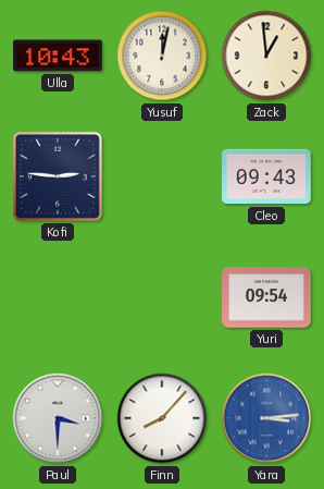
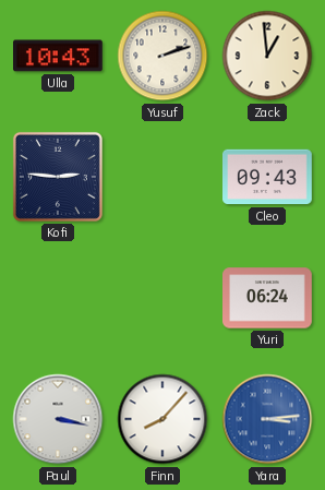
Yusuf: 12:02 -> 2:12
Yuri: 09:54 -> 06:24
Paul: 3:30 -> 3:17
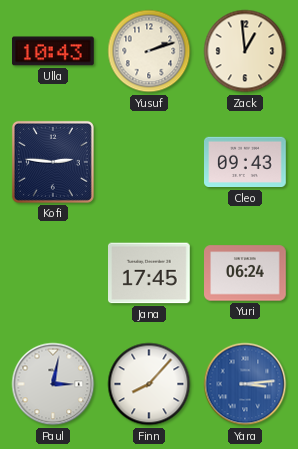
Jana: none -> 17:45
Paul: 3:17 -> 3:02
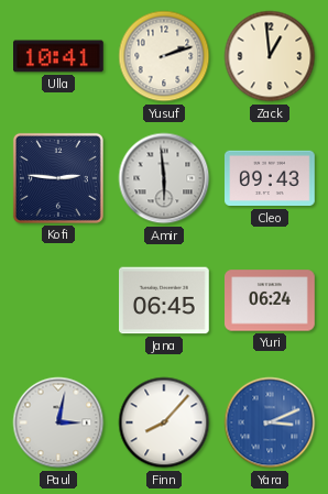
Ulla: 10:43 -> 10:41
Amir: none -> 5:59
Jana: 17:45 -> 06:45
Yara: 3:14 -> 3:11
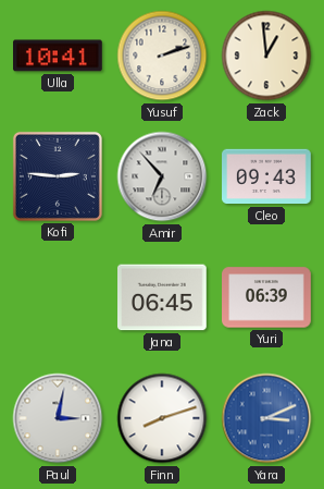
Amir: 5:59 -> 6:53
Yuri: 06:24 -> 06:39
Finn: 8:07 -> 8:12
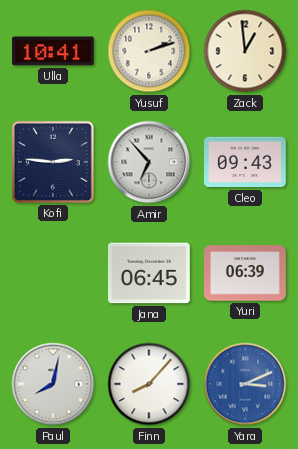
Paul: 3:02 -> 8:02
Finn: 8:12 -> 8:07
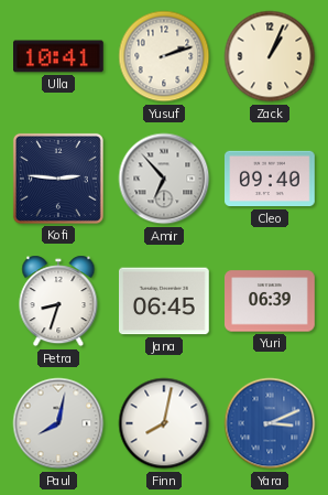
Zack: 12:59 -> 1:04
Cleo: 09:43 -> 09:40
Petra: none -> 8:33
Finn: 8:07 -> 8:02
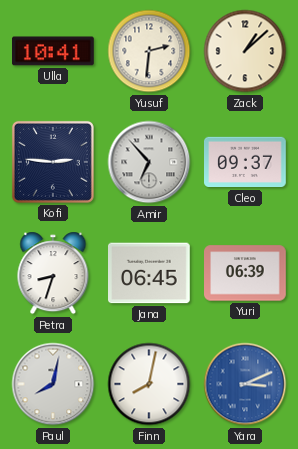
Yusuf: 2:12 -> 2:31
Zack: 1:04 -> 1:08
Cleo: 09:40 -> 09:37
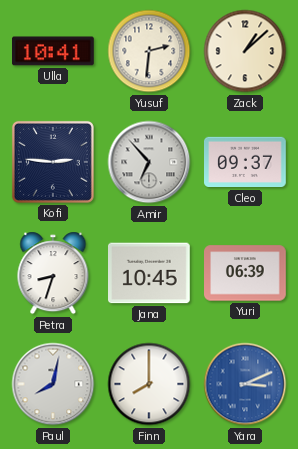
Jana: 06:45 -> 10:45
Finn: 8:02 -> 8:00
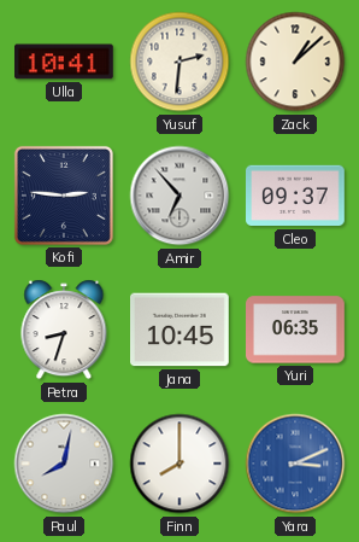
Yuri: 06:39 -> 06:35
